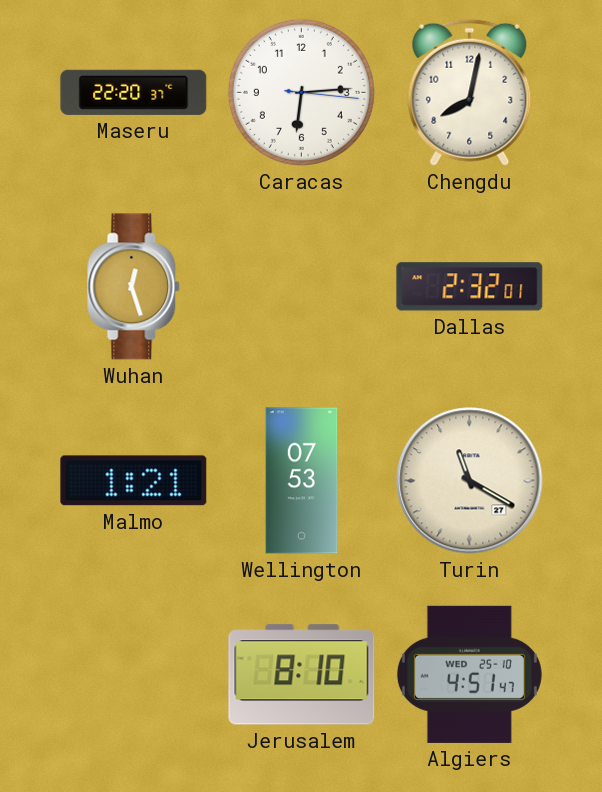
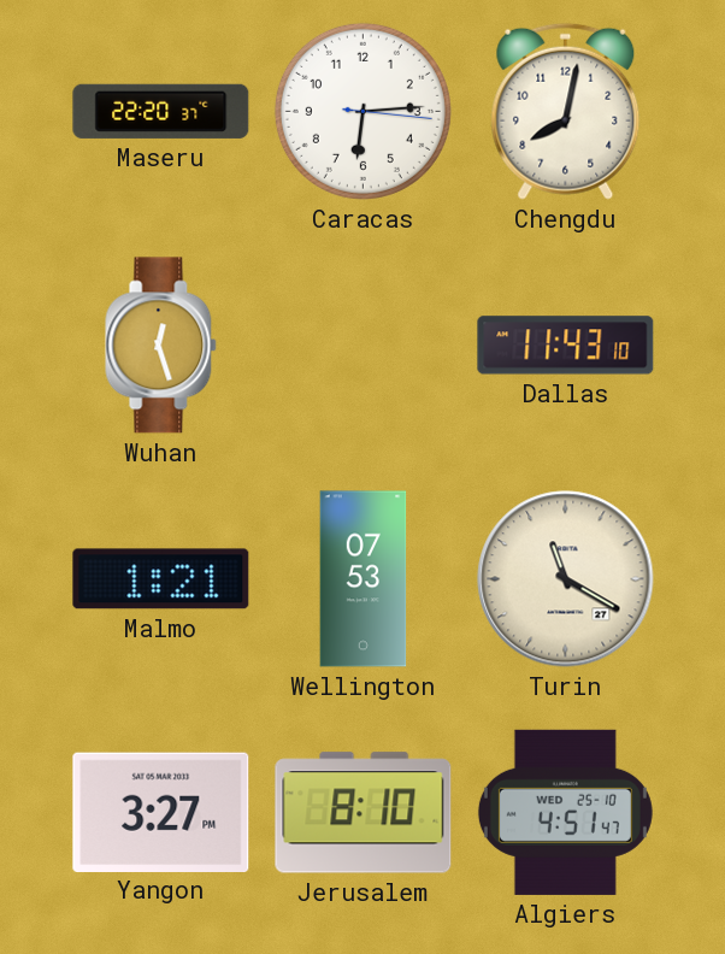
Dallas: 2:32 -> 11:43
Yangon: none -> 3:27
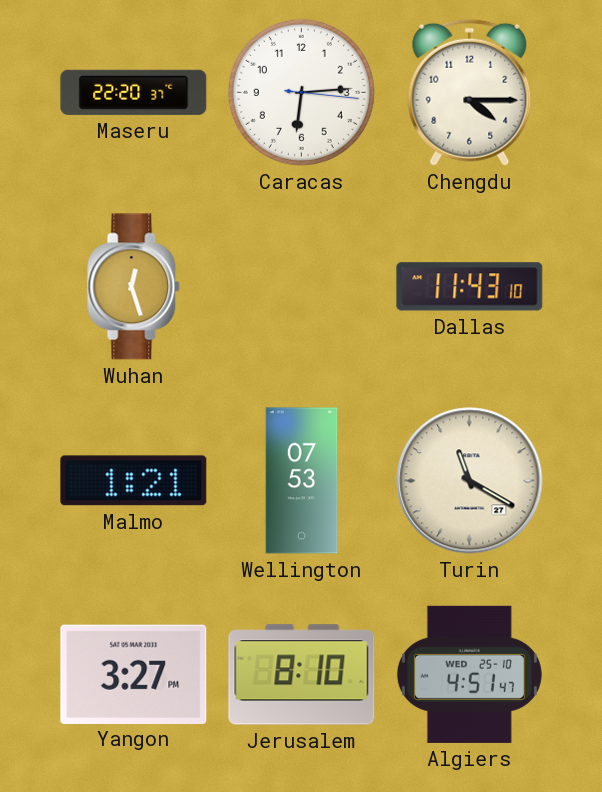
Chengdu: 8:02 -> 4:15
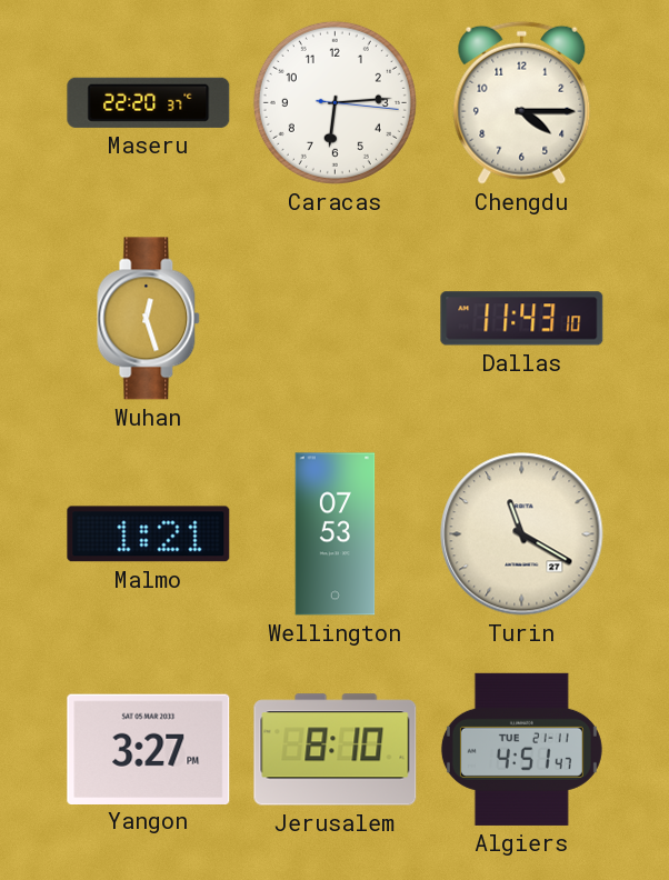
Algiers date: WED 25-10 -> TUE 21-11
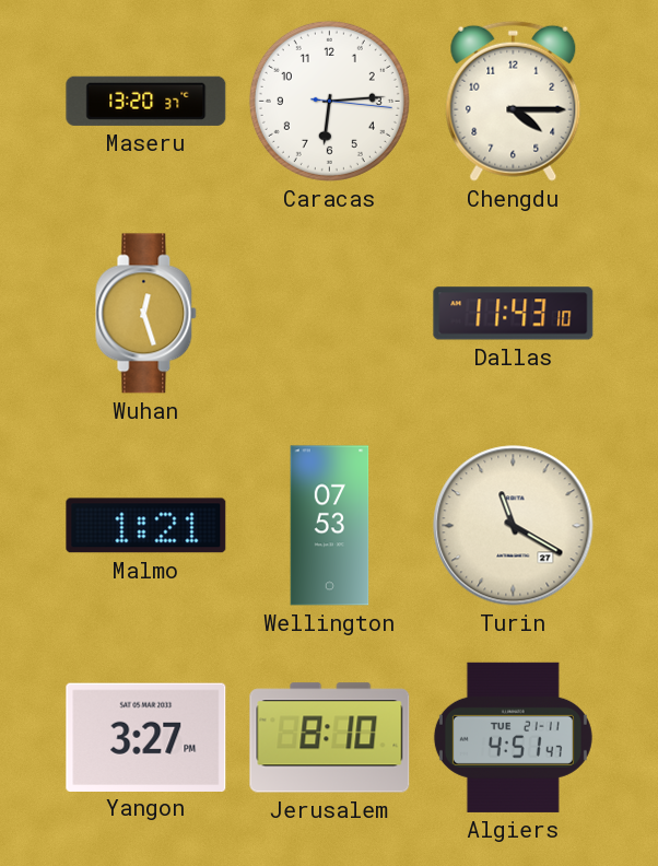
Maseru: 22:20 -> 13:20
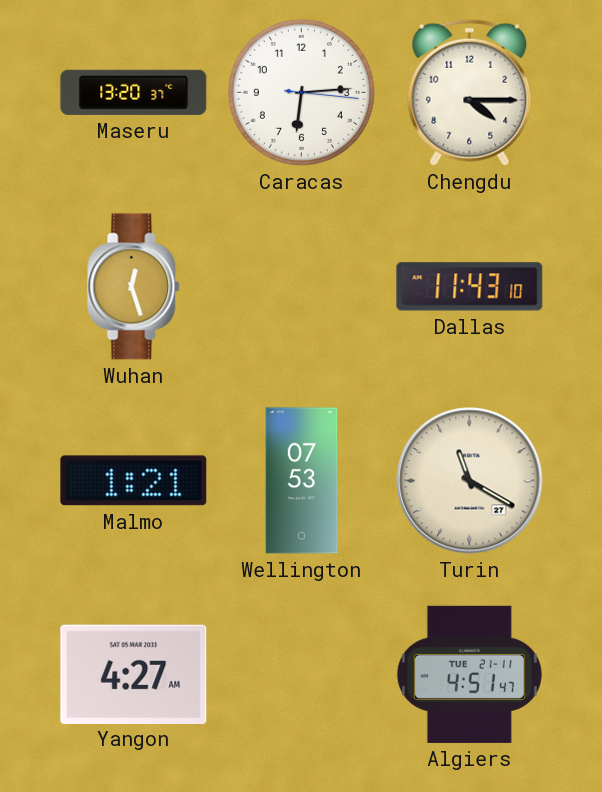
Yangon: 3:27 -> 4:27
Jerusalem: 8:10 -> none
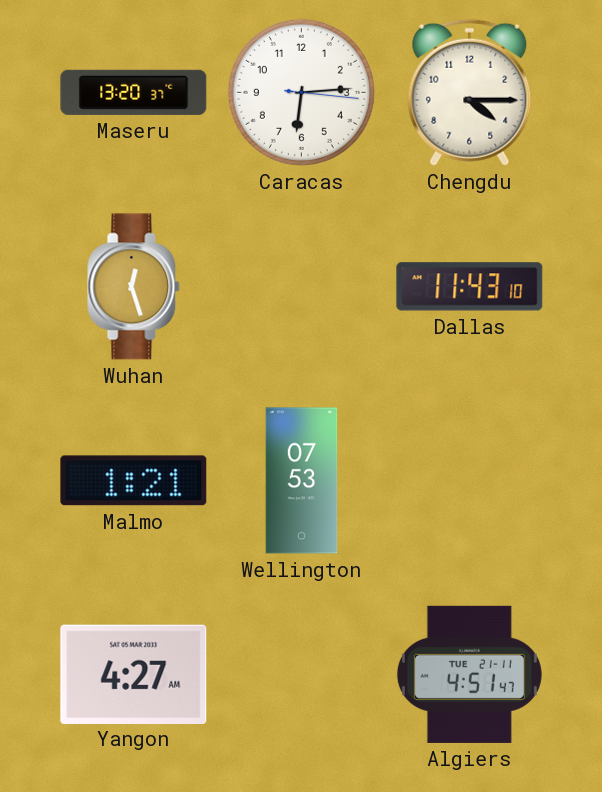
Turin: 11:20 -> none
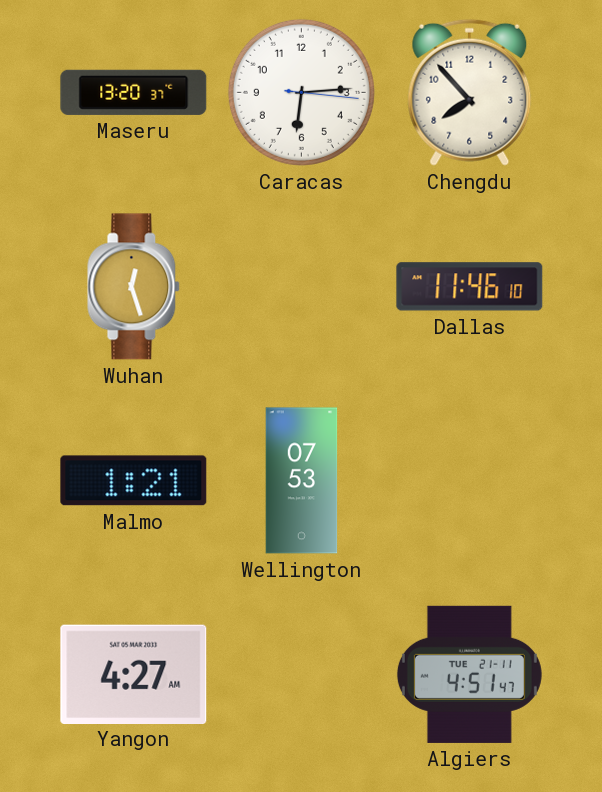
Chengdu: 4:15 -> 7:53
Dallas: 11:43 -> 11:46
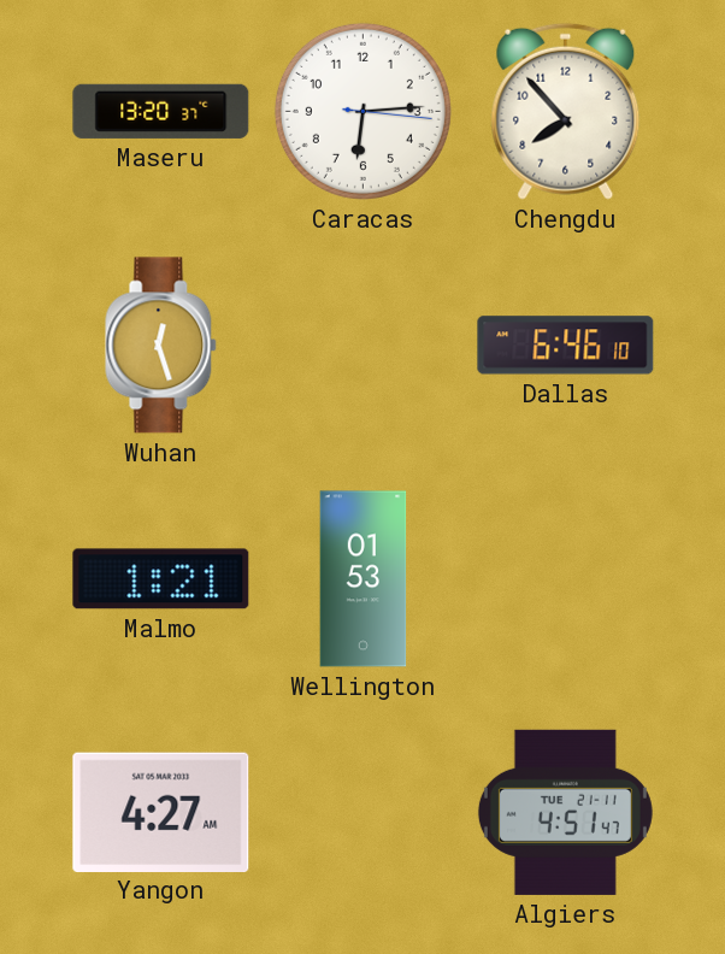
Dallas: 11:46 -> 6:46
Wellington: 07:53 -> 01:53
